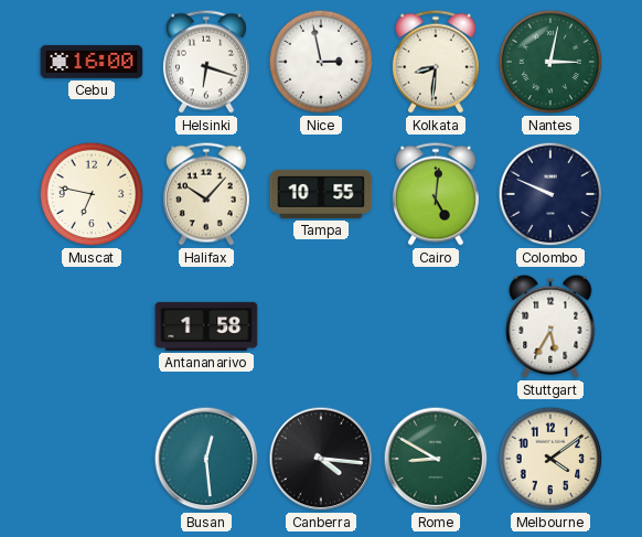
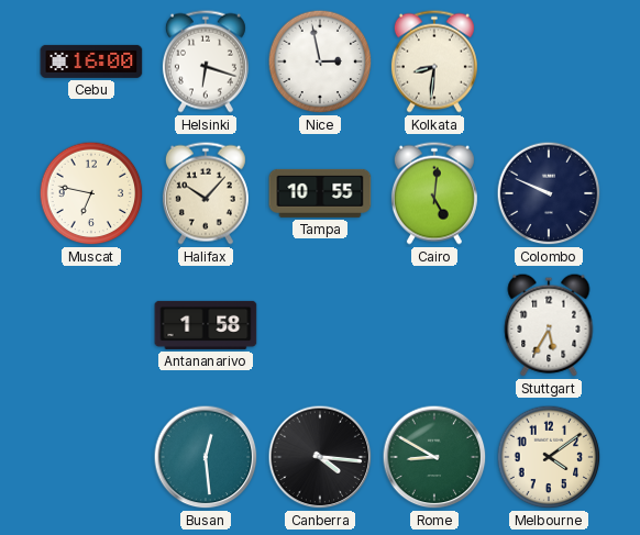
Nantes: 3:02 -> none
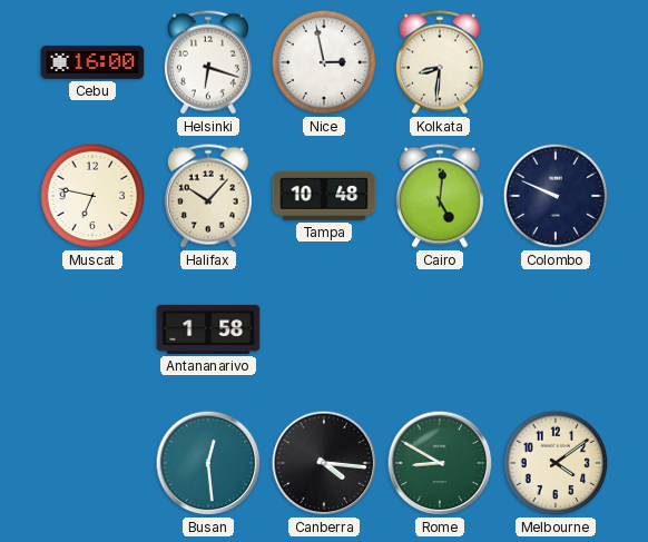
Tampa: 10:55 -> 10:48
Stuttgart: 5:35 -> none
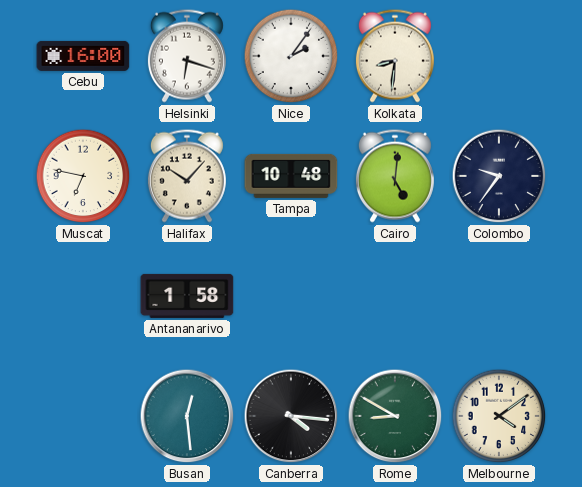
Nice: 2:58 -> 2:06
Colombo: 9:49 -> 9:36
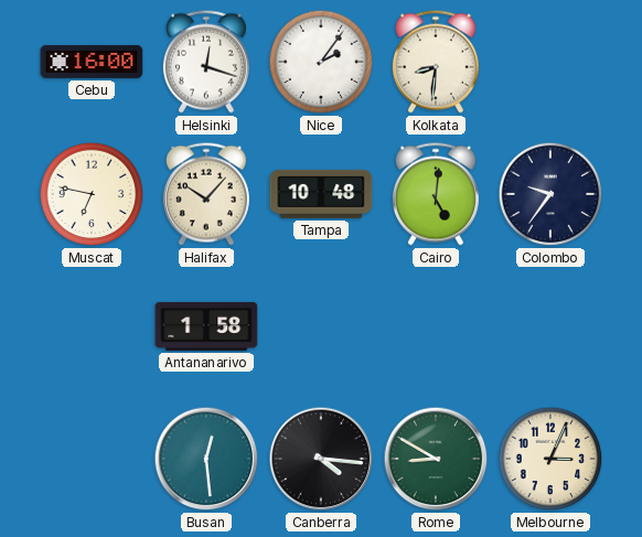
Helsinki: 6:18 -> 12:18
Melbourne: 4:09 -> 3:04
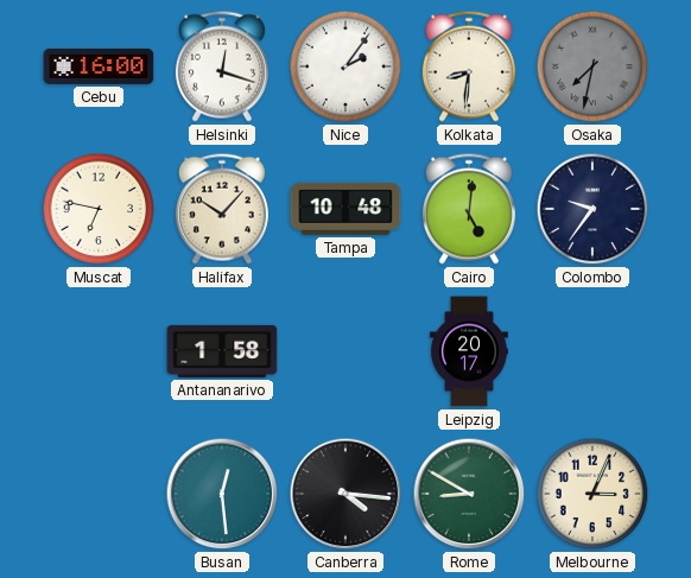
Osaka: none -> 7:32
Leipzig: none -> 20:17
